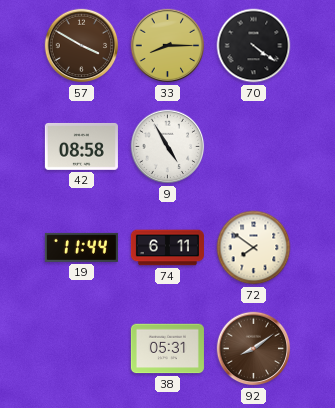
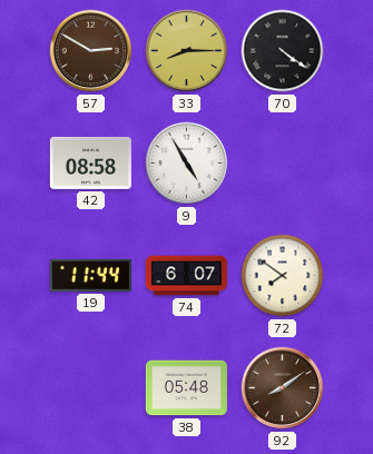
57: 3:50 -> 2:50
74: 6:11 -> 6:07
38: 05:31 -> 05:48
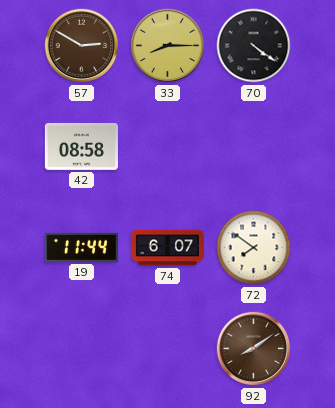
9: 4:55 -> none
38: 05:48 -> none
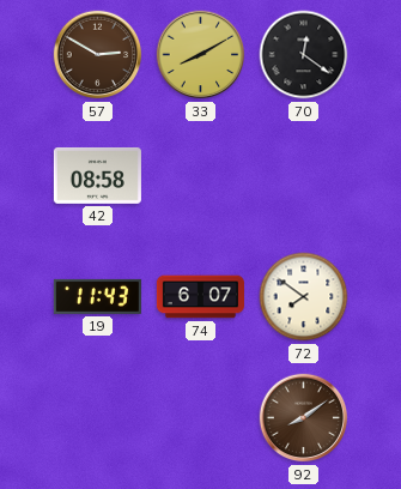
33: 8:15 -> 8:10
70: 4:21 -> 12:21
19: 11:44 -> 11:43
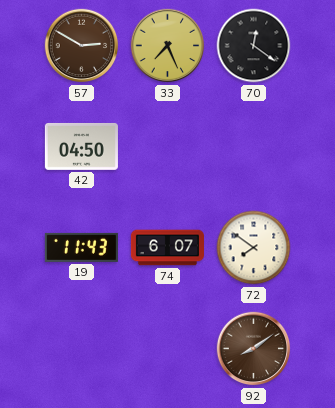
33: 8:10 -> 7:26
42: 08:58 -> 04:50
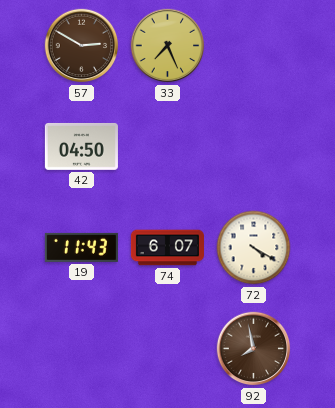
70: 12:21 -> none
72: 7:51 -> 4:20
92: 8:09 -> 7:58
